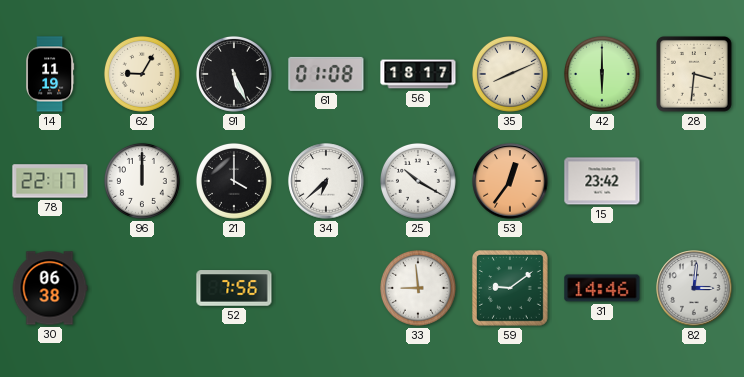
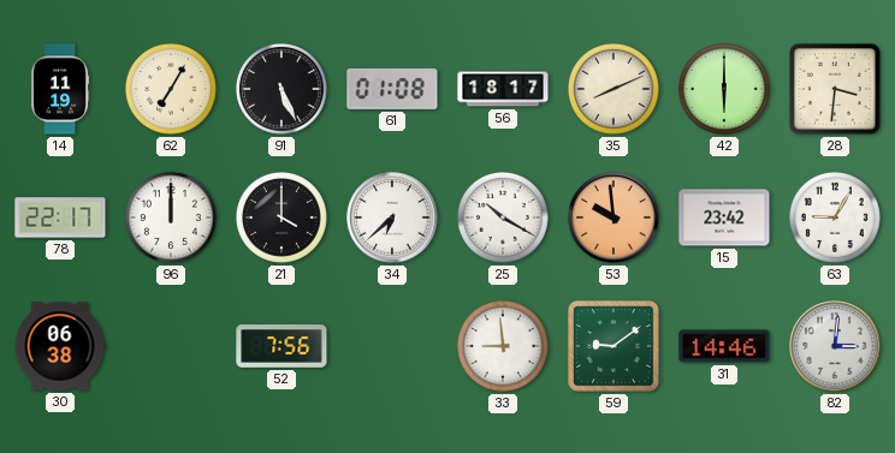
62: 9:05 -> 7:05
53: 12:36 -> 9:59
63: none -> 9:05
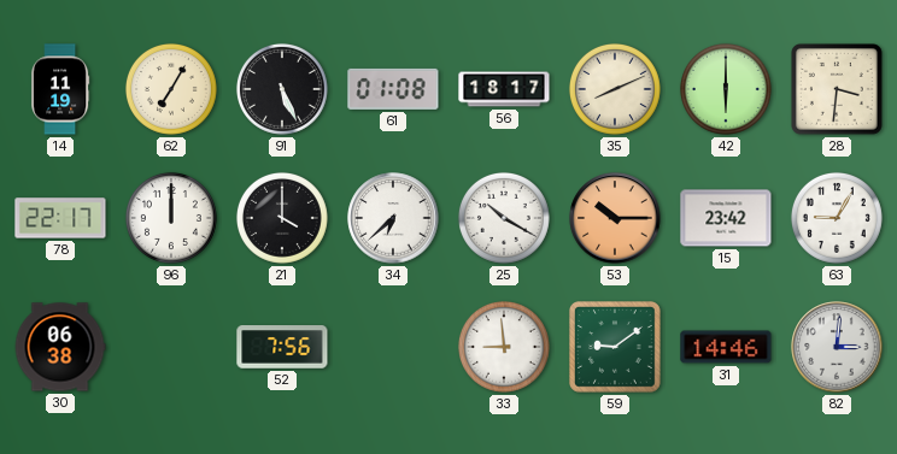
53: 9:59 -> 10:15
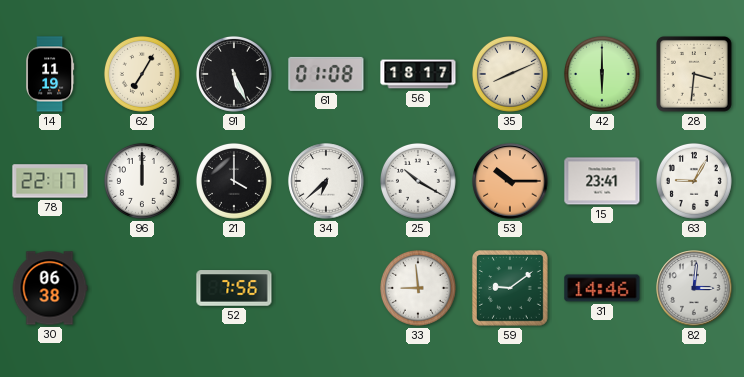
15: 23:42 -> 23:41
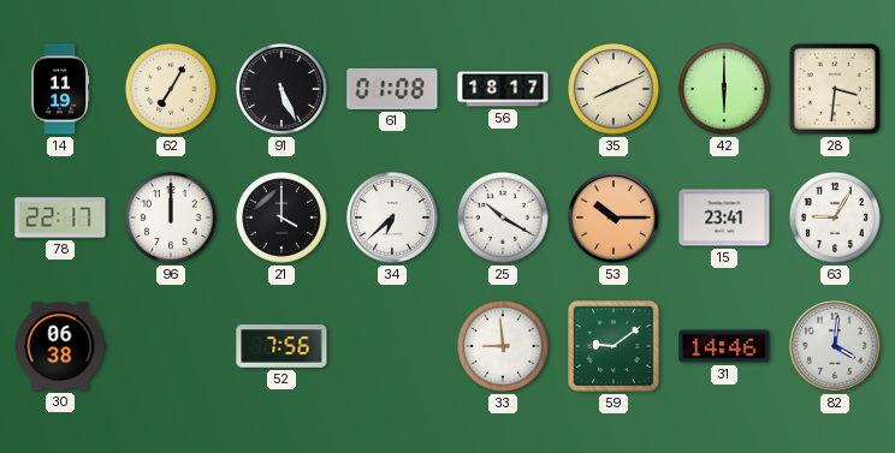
82: 3:01 -> 4:01
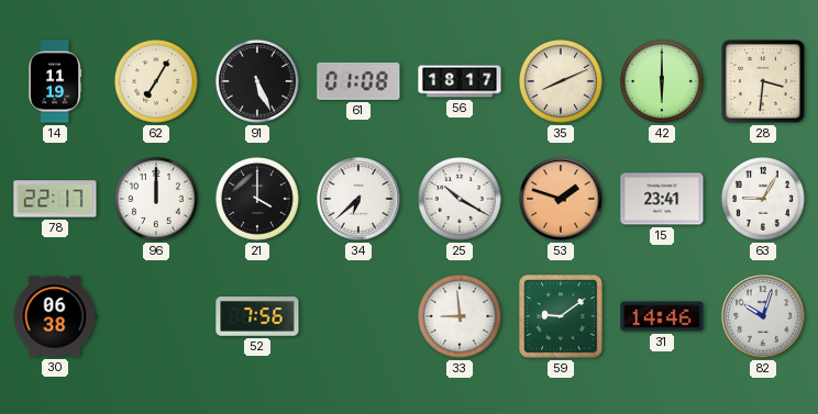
53: 10:15 -> 1:48
82: 4:01 -> 10:03
